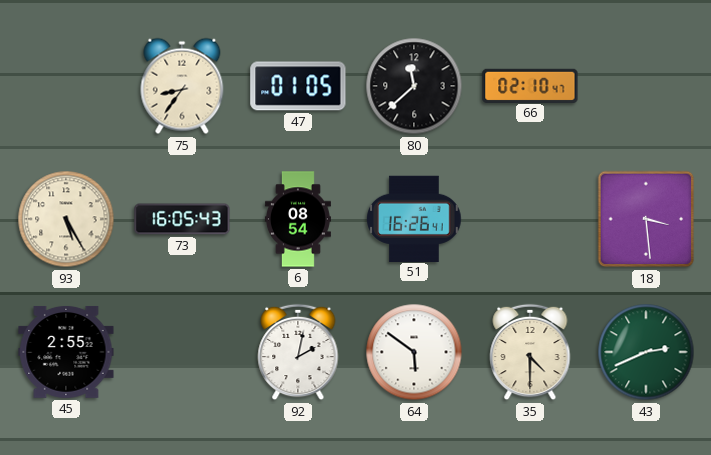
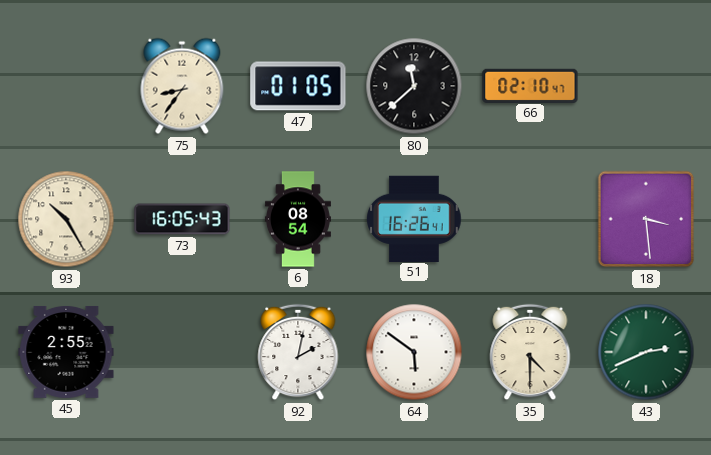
93: 5:25 -> 10:25
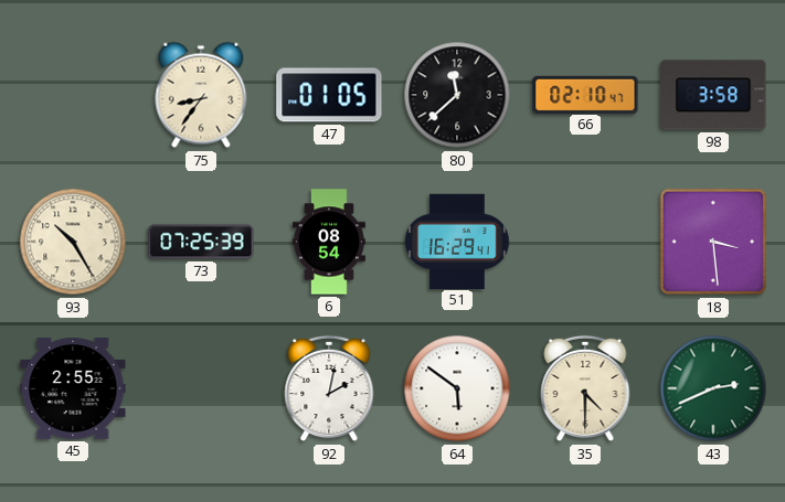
98: none -> 3:58
73: 16:05 -> 07:25
51: 16:26 -> 16:29
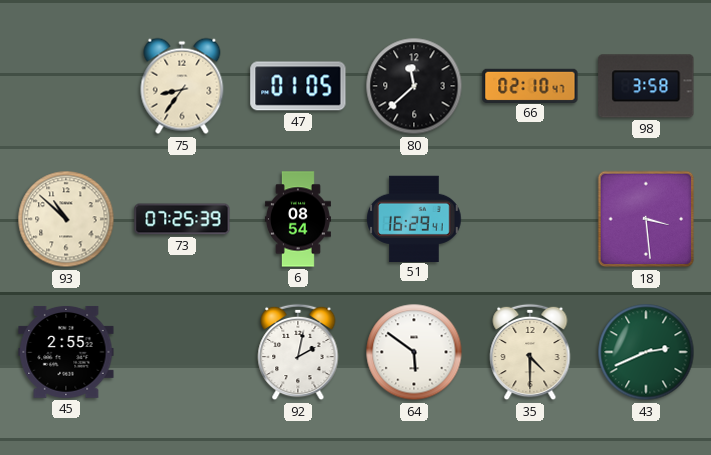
93: 10:25 -> 10:52
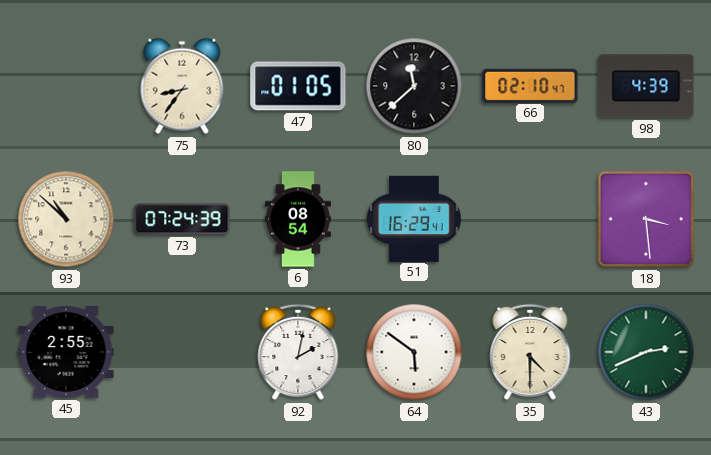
98: 3:58 -> 4:39
73: 07:25 -> 07:24
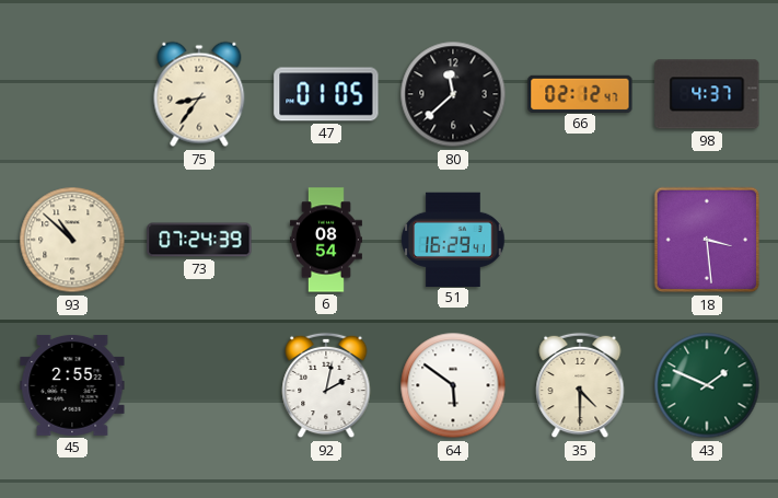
66: 02:10 -> 02:12
98: 4:39 -> 4:37
43: 2:41 -> 1:49
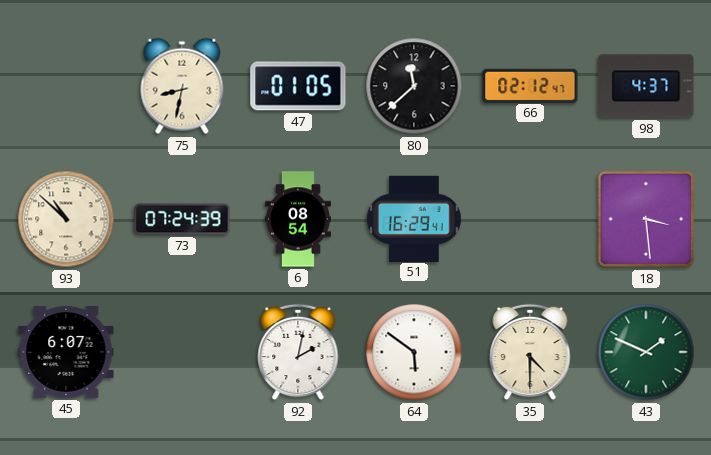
75: 8:36 -> 8:32
45: 2:55 -> 6:07
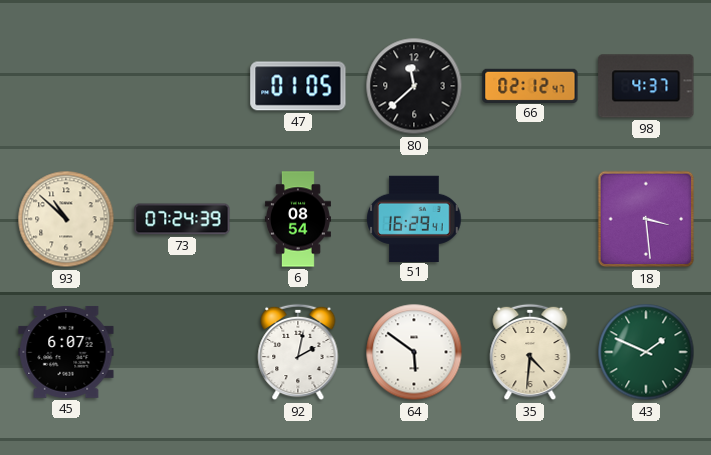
75: 8:32 -> none
35: 4:30 -> 4:31
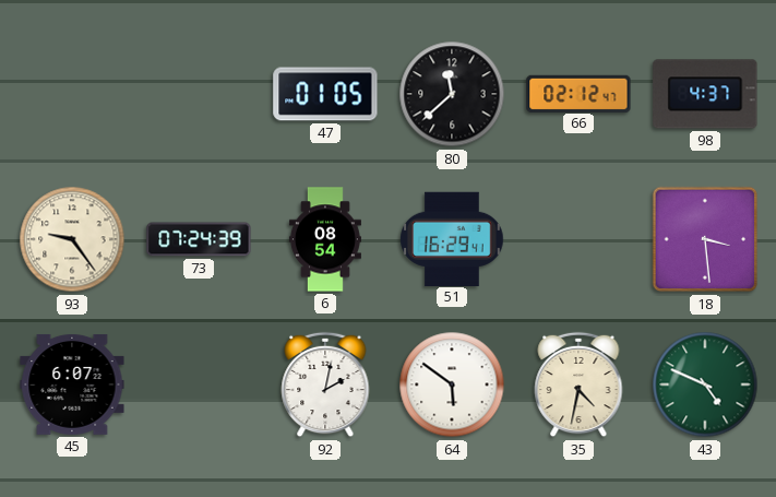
93: 10:52 -> 9:24
35: 4:31 -> 4:32
43: 1:49 -> 4:49
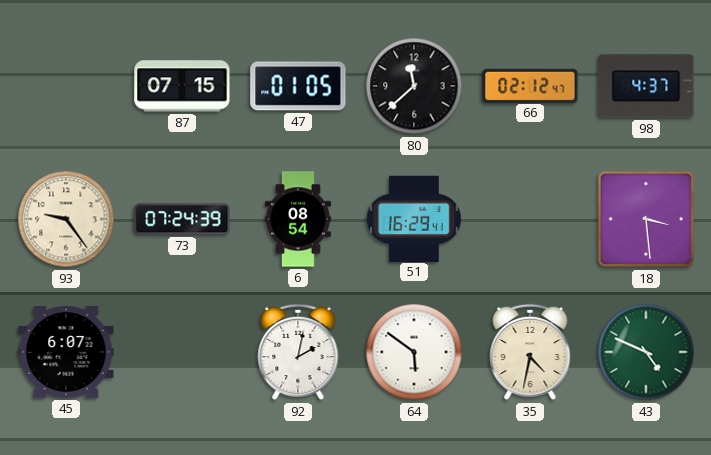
87: none -> 07:15
